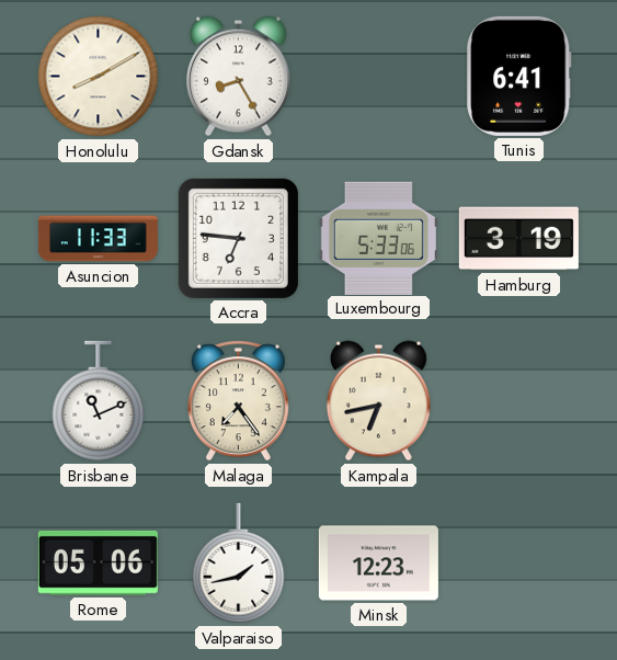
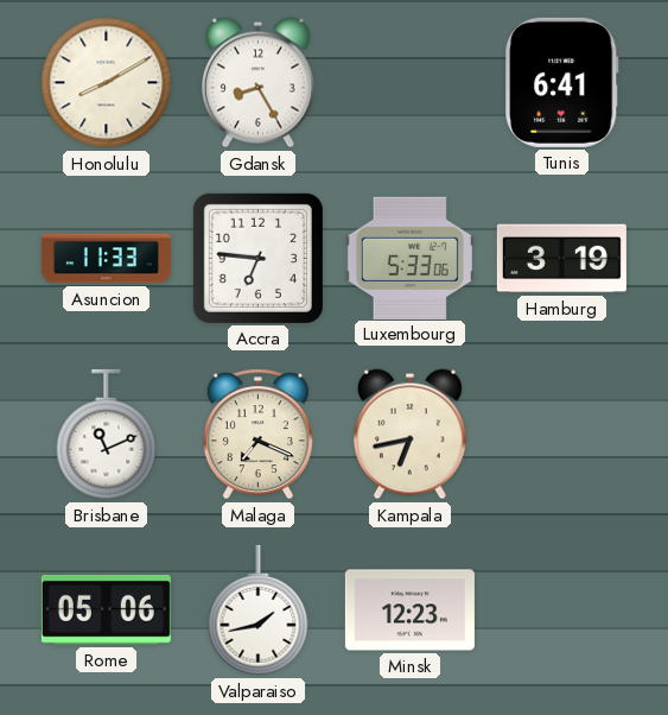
Malaga: 7:24 -> 7:19
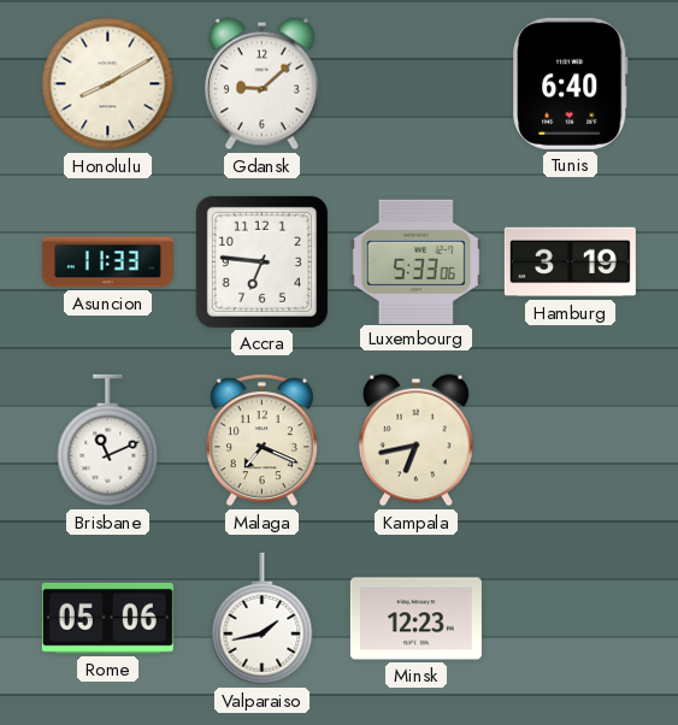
Gdansk: 8:25 -> 9:08
Tunis: 6:41 -> 6:40
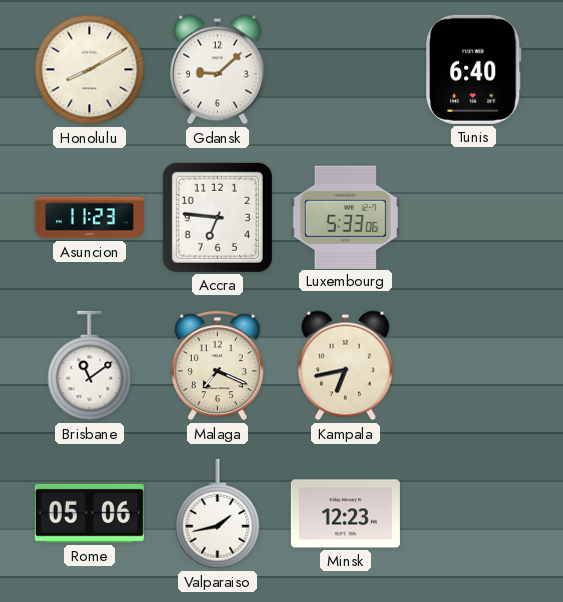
Asuncion: 11:33 -> 11:23
Hamburg: 3:19 -> none
Brisbane: 11:11 -> 11:09
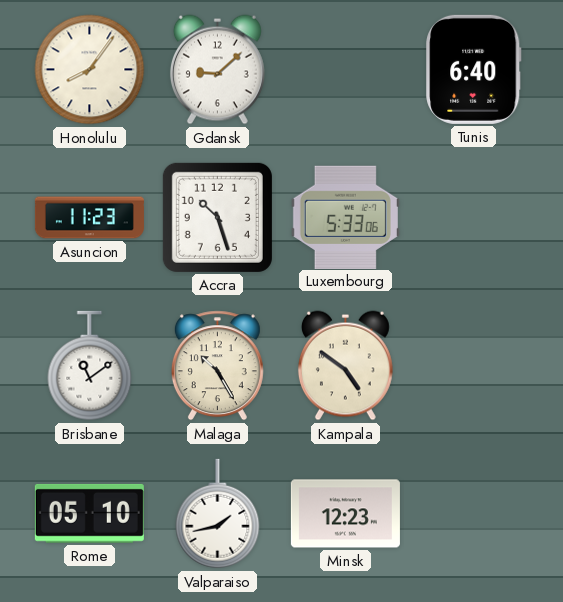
Honolulu: 8:10 -> 8:06
Accra: 6:46 -> 10:27
Malaga: 7:19 -> 10:25
Kampala: 6:43 -> 4:51
Rome: 05:06 -> 05:10
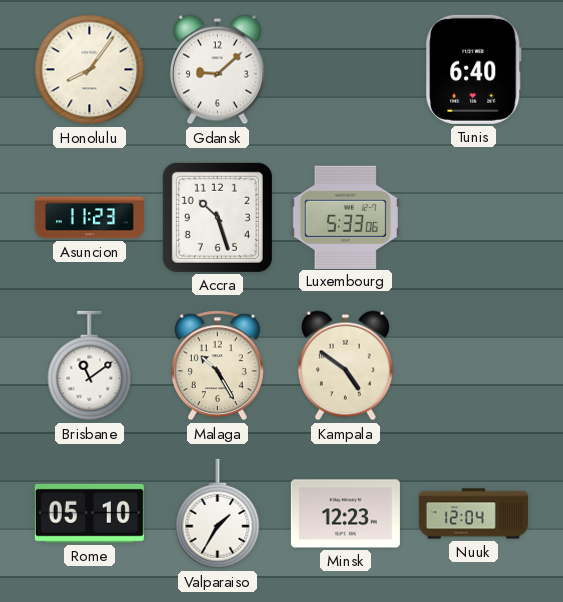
Valparaiso: 1:43 -> 1:35
Nuuk: none -> 12:04
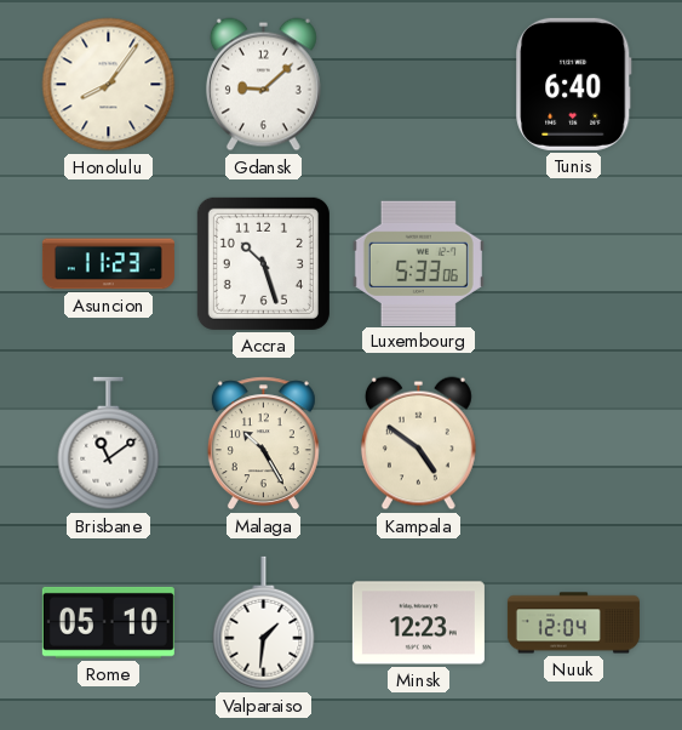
Valparaiso: 1:35 -> 1:31
